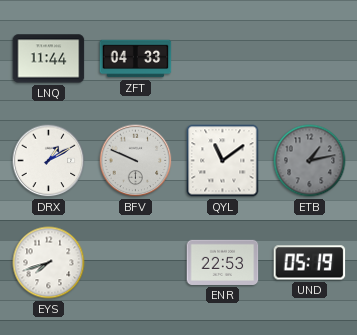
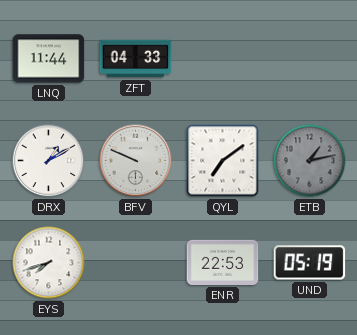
QYL: 11:09 -> 7:09
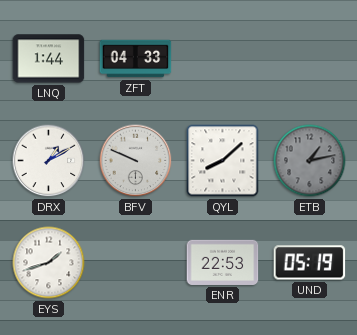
LNQ: 11:44 -> 1:44
QYL: 7:09 -> 8:08
EYS: 7:42 -> 1:42
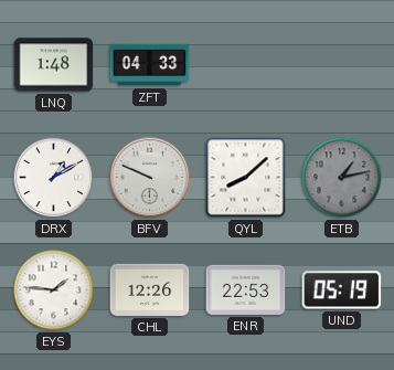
LNQ: 1:44 -> 1:48
EYS: 1:42 -> 1:46
CHL: none -> 12:26
